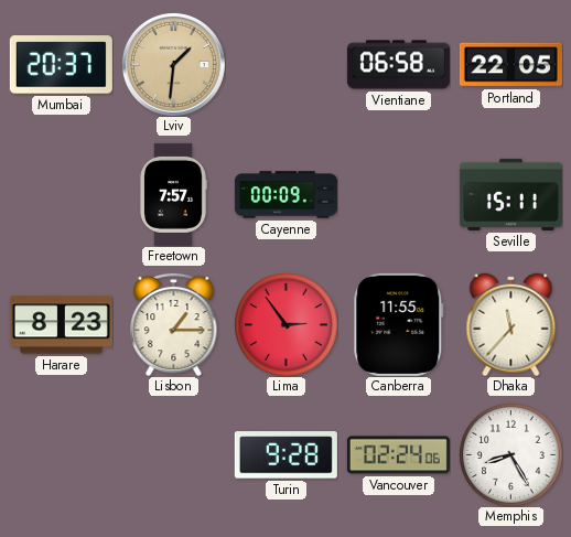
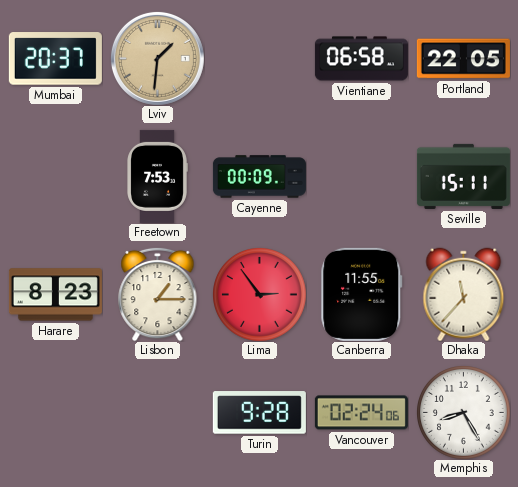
Freetown: 7:57 -> 7:53
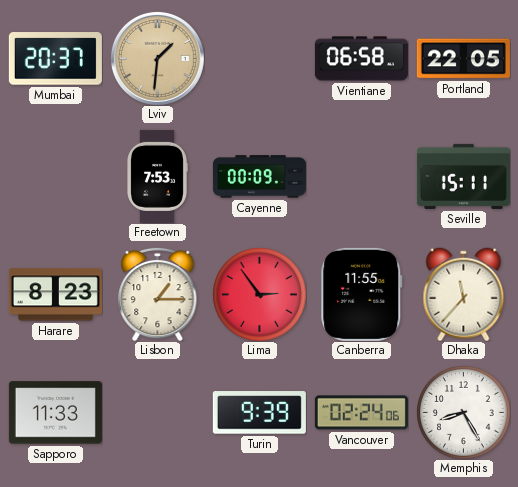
Sapporo: none -> 11:33
Turin: 9:28 -> 9:39
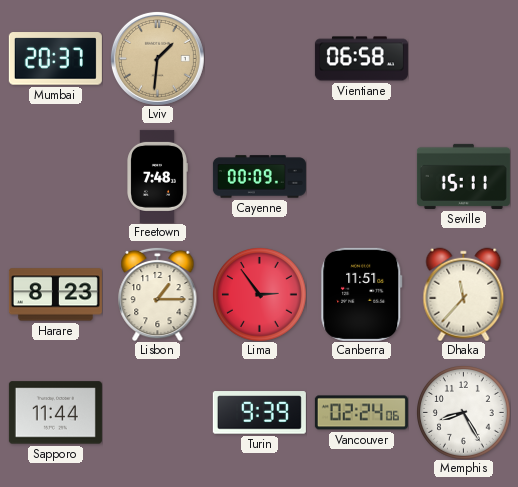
Portland: 22:05 -> none
Freetown: 7:53 -> 7:48
Canberra: 11:55 -> 11:51
Sapporo: 11:33 -> 11:44
